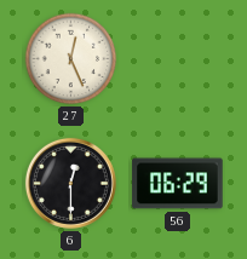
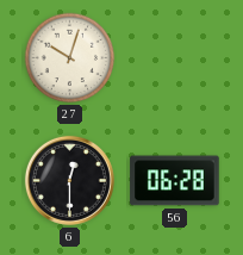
27: 12:26 -> 10:03
56: 06:29 -> 06:28
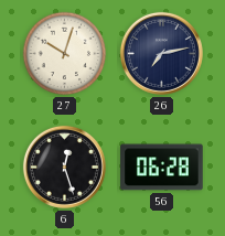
26: none -> 7:13
6: 12:30 -> 12:27
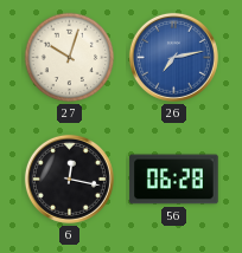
26 dial: navy -> blue
6: 12:27 -> 12:17
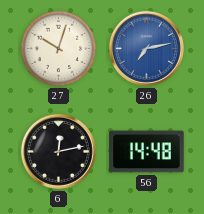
6: 12:17 -> 12:13
56: 06:28 -> 14:48
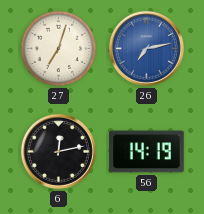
27: 10:03 -> 7:03
56: 14:48 -> 14:19
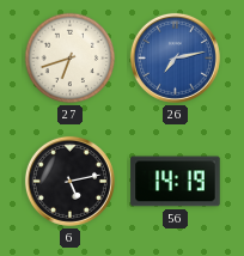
27: 7:03 -> 6:42
6: 12:13 -> 5:13
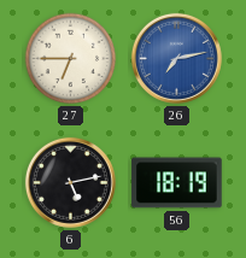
27: 6:42 -> 6:45
56: 14:19 -> 18:19
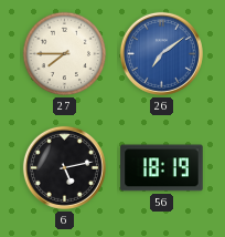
27: 6:45 -> 7:45
26: 7:13 -> 7:09
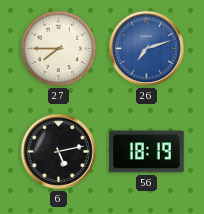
26: 7:09 -> 7:12
